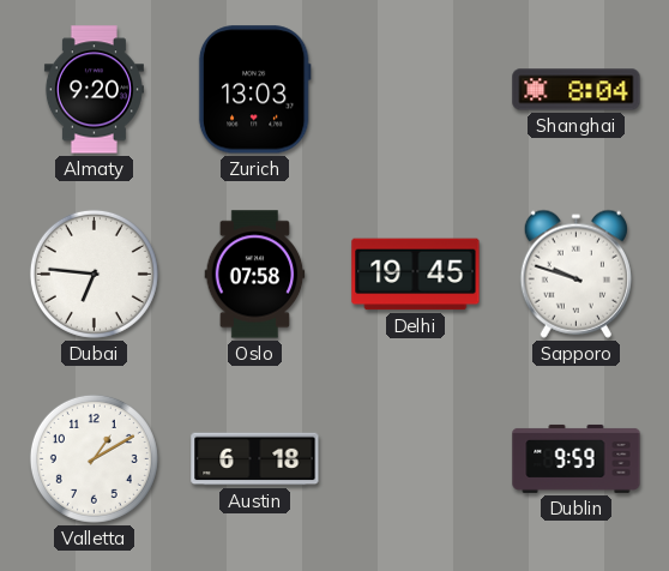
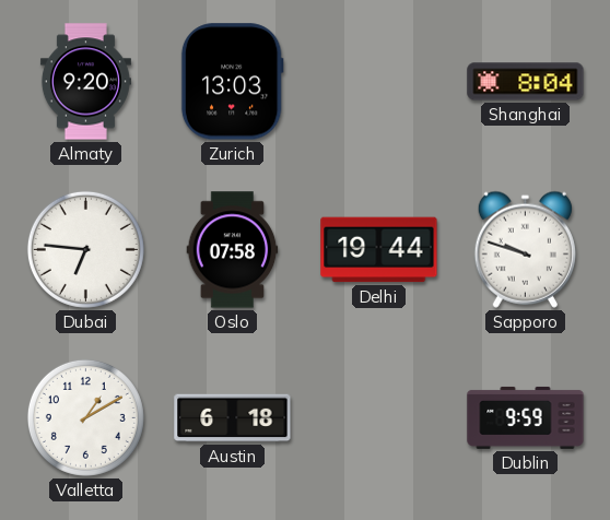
Delhi: 19:45 -> 19:44
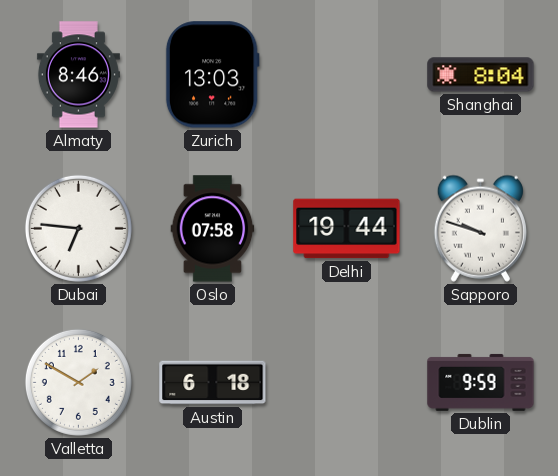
Almaty: 9:20 -> 8:46
Valletta: 1:10 -> 1:50
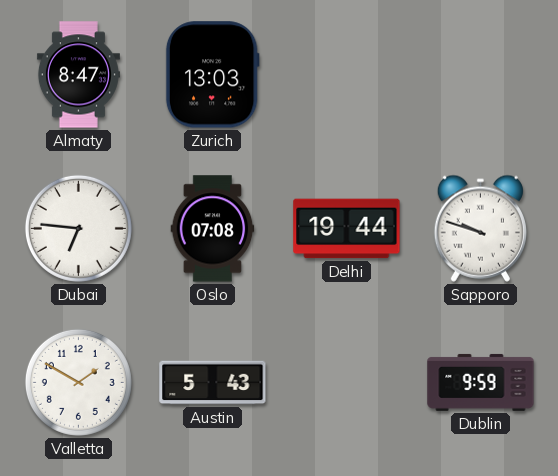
Almaty: 8:46 -> 8:47
Shanghai: 8:04 -> none
Oslo: 07:58 -> 07:08
Austin: 6:18 -> 5:43
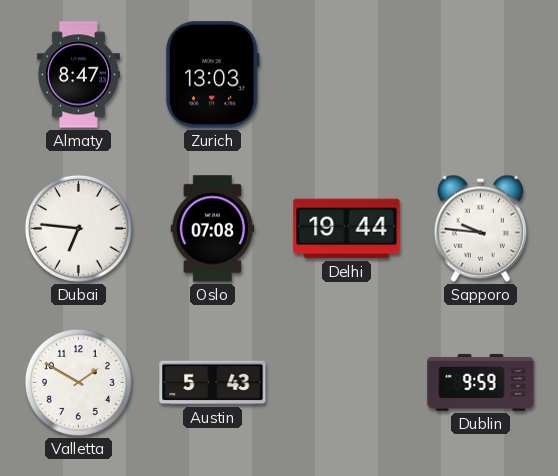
Sapporo: 9:48 -> 9:46
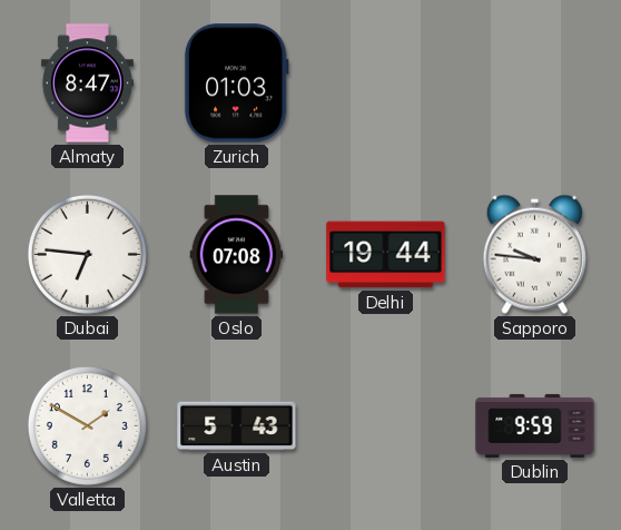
Zurich: 13:03 -> 01:03
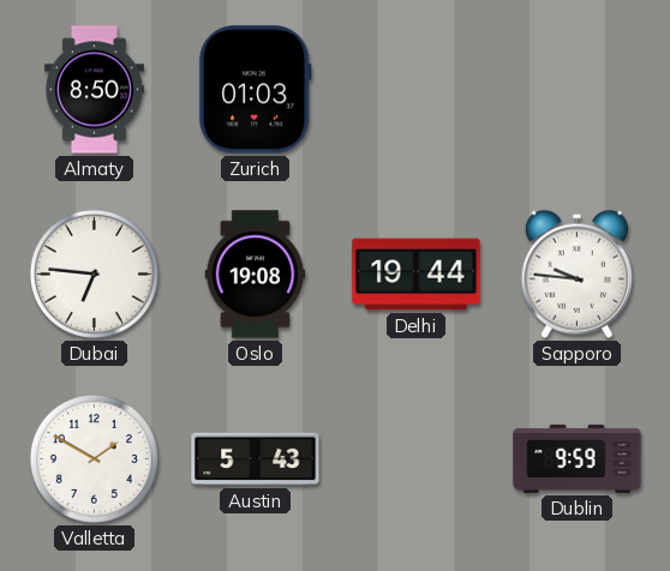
Almaty: 8:47 -> 8:50
Oslo: 07:08 -> 19:08
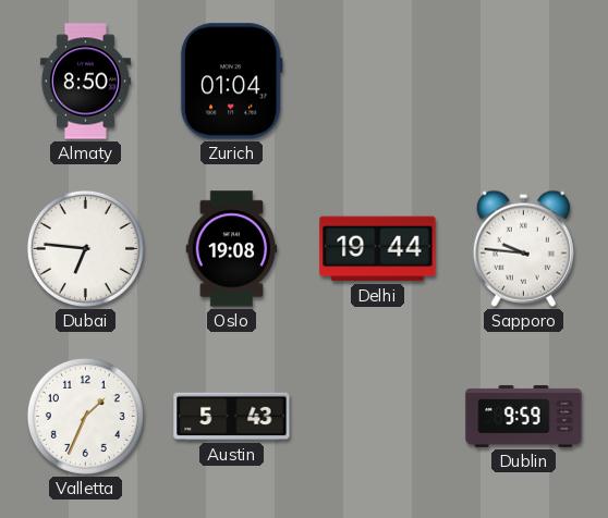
Zurich: 01:03 -> 01:04
Valletta: 1:50 -> 1:34
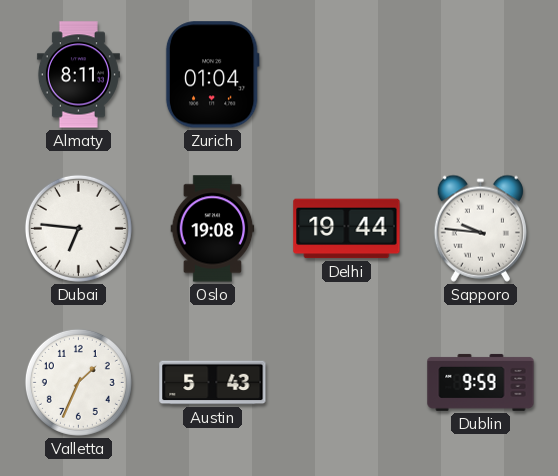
Almaty: 8:50 -> 8:11
